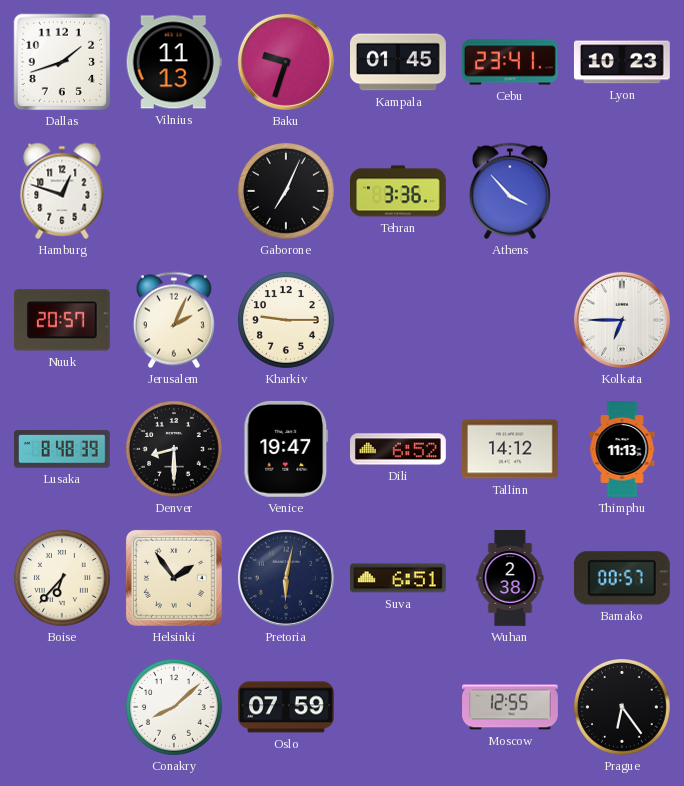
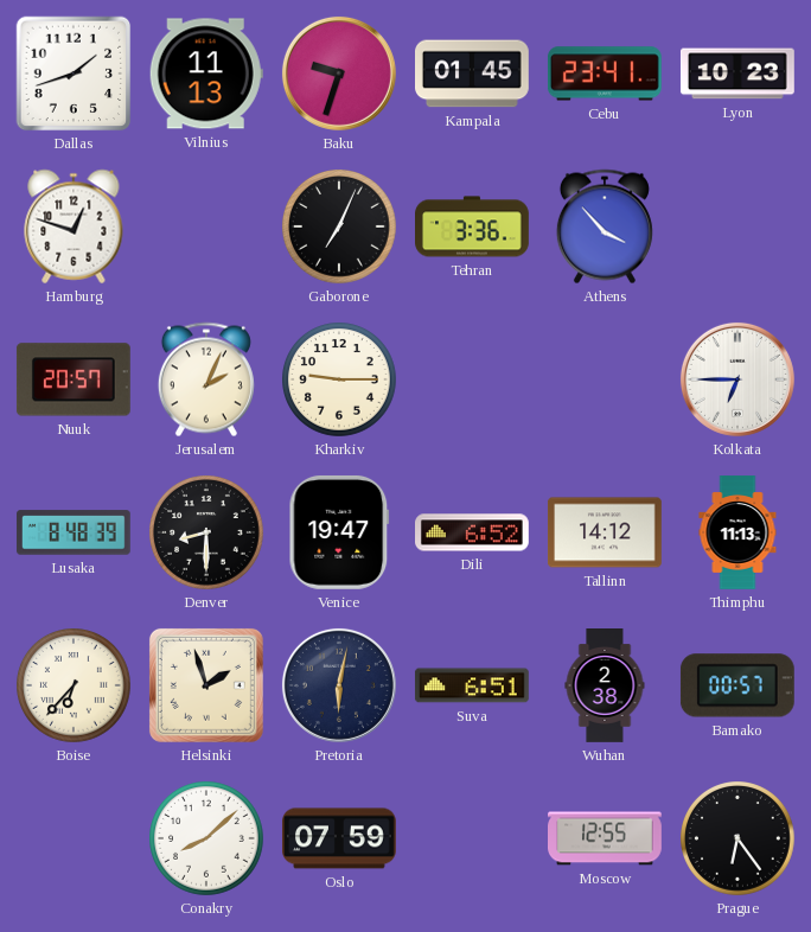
Helsinki: 1:54 -> 1:57
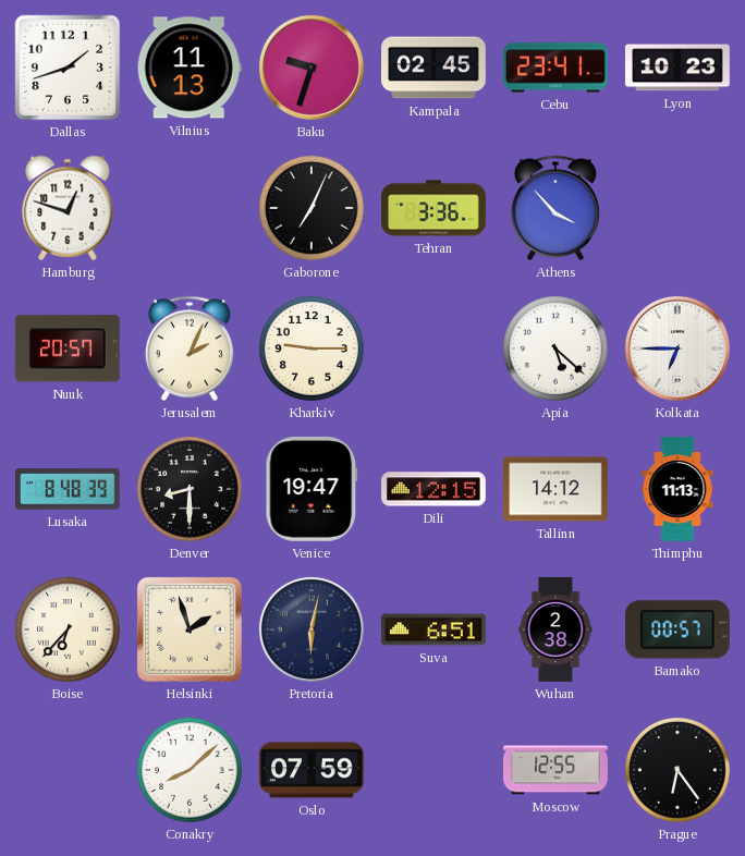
Kampala: 01:45 -> 02:45
Apia: none -> 5:22
Dili: 6:52 -> 12:15
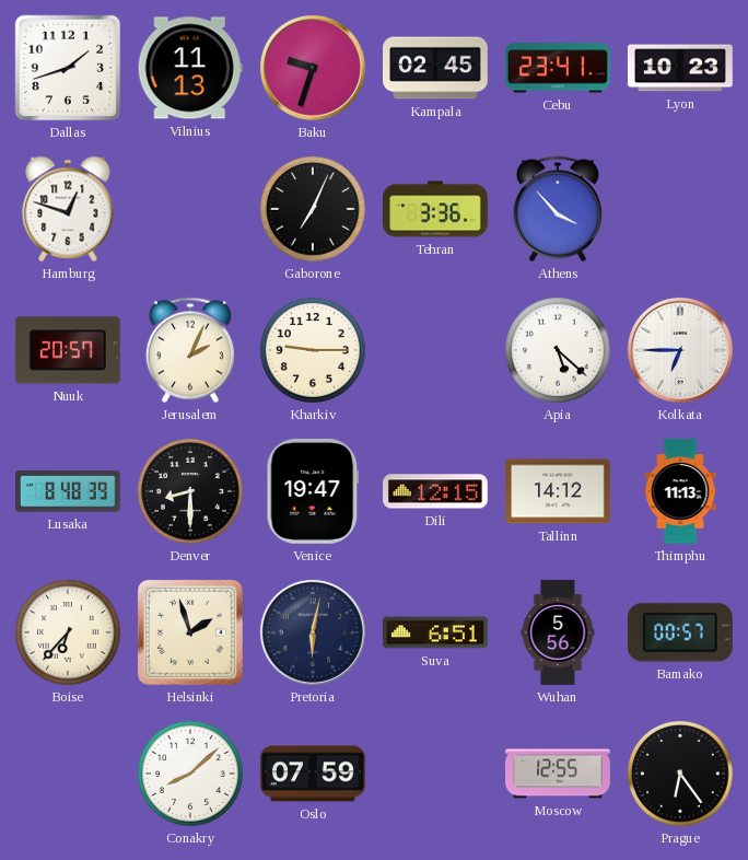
Wuhan: 2:38 -> 5:56
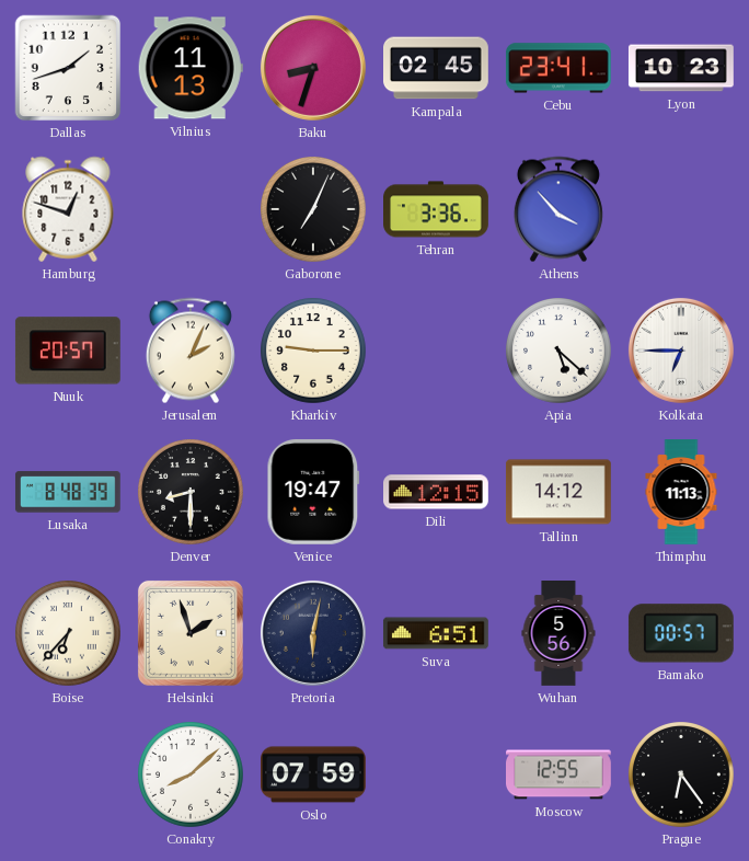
Baku: 9:33 -> 8:33
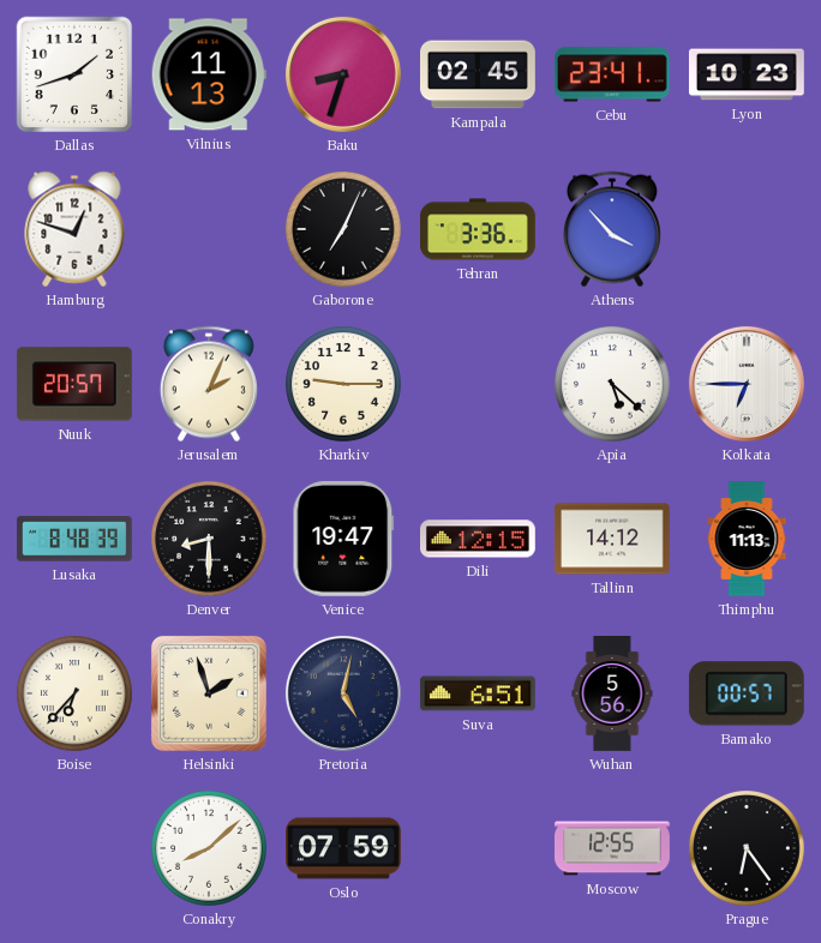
Pretoria: 6:02 -> 5:02
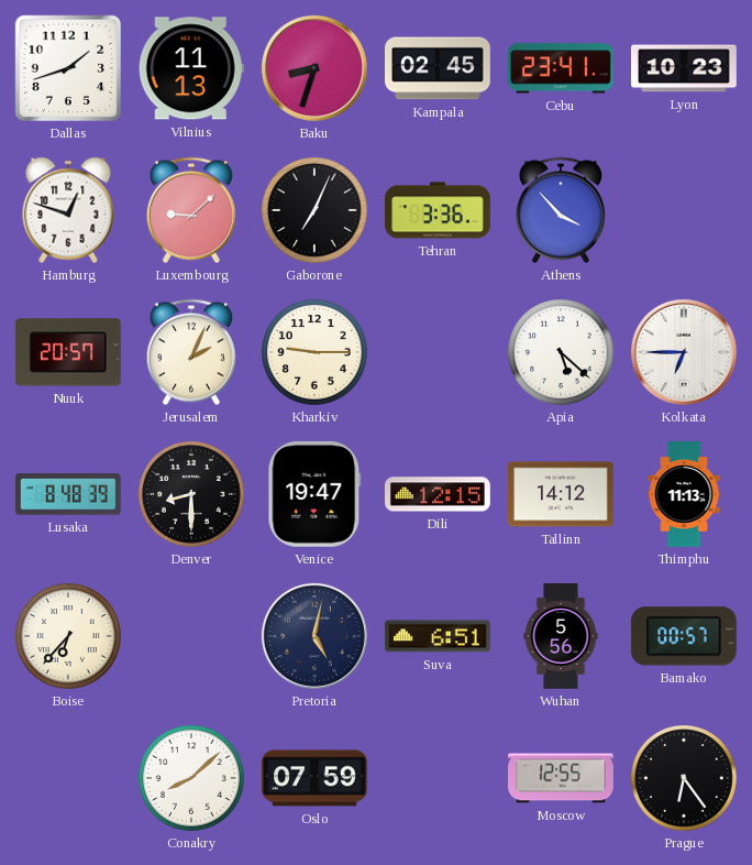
Luxembourg: none -> 9:08
Helsinki: 1:57 -> none
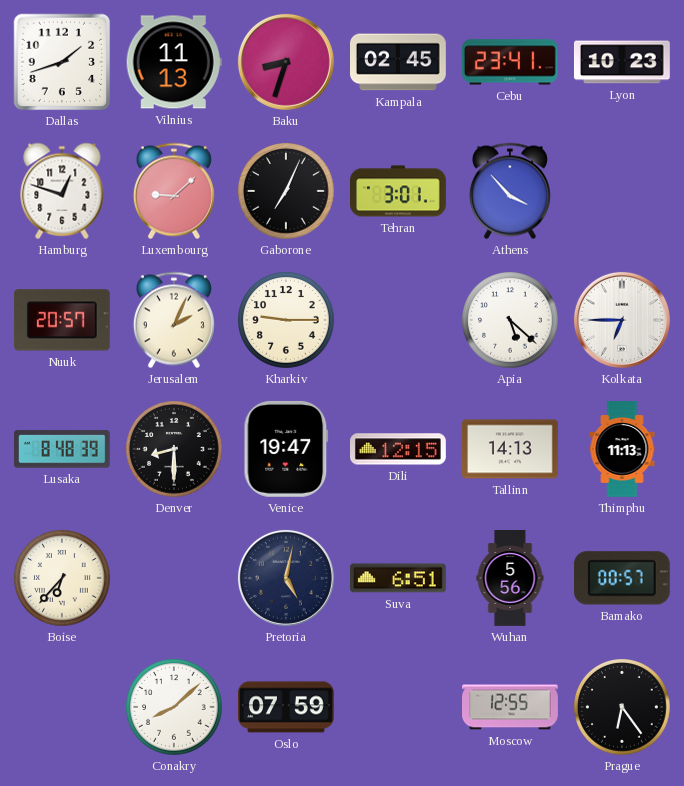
Tehran: 3:36 -> 3:01
Tallinn: 14:12 -> 14:13
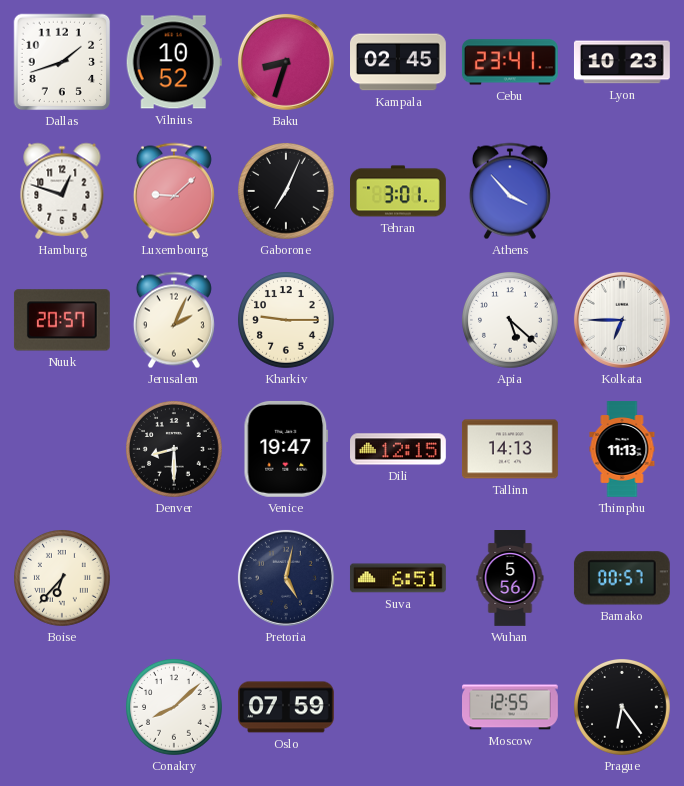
Vilnius: 11:13 -> 10:52
Lusaka: 8:48 -> none
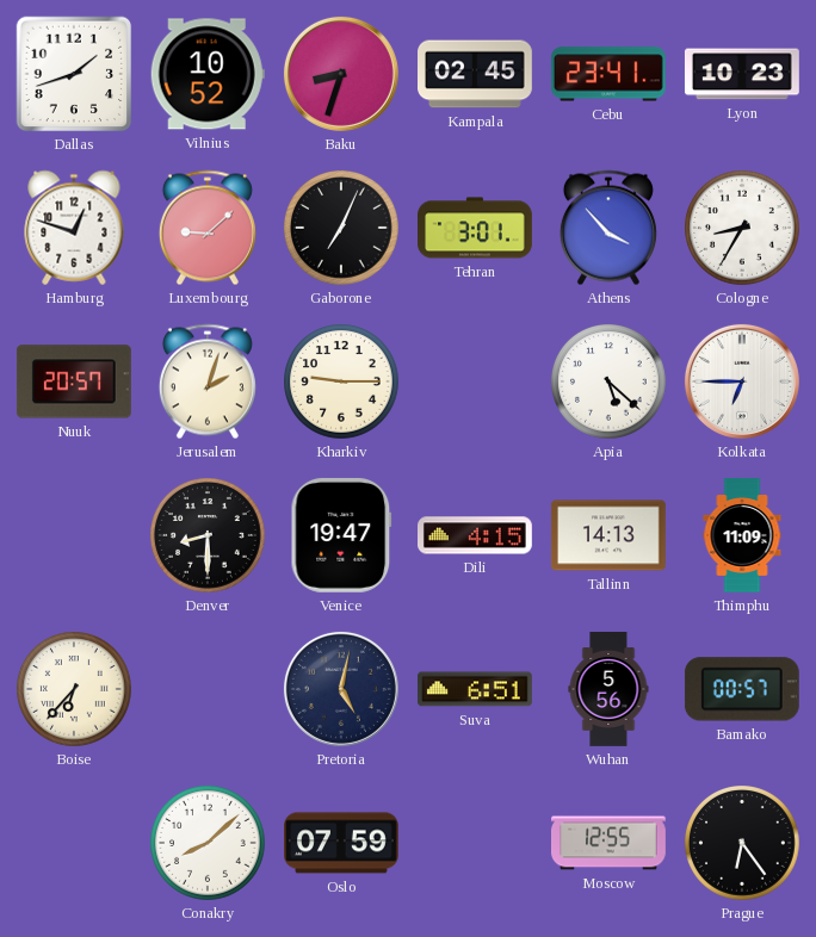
Cologne: none -> 8:35
Jerusalem: 2:04 -> 2:03
Dili: 12:15 -> 4:15
Thimphu: 11:13 -> 11:09
